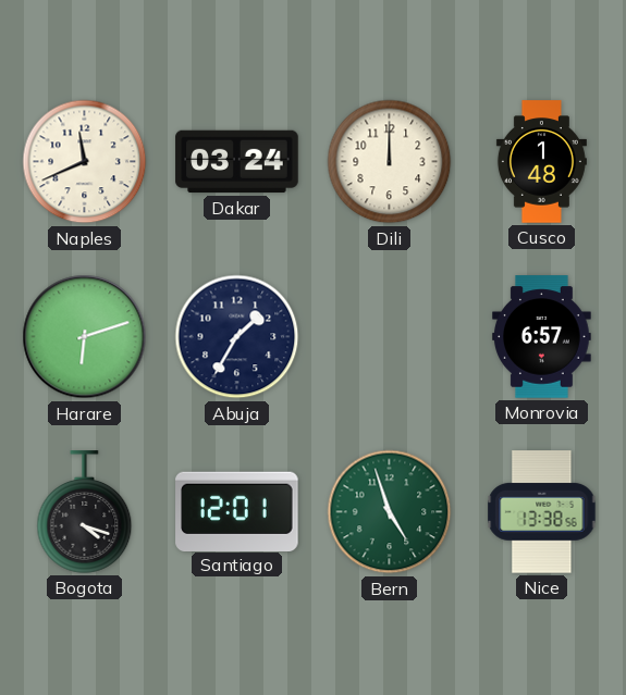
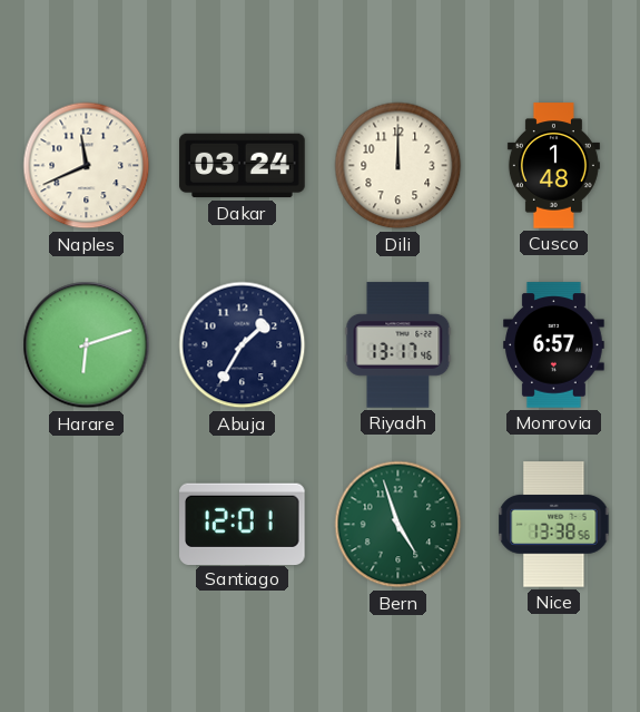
Riyadh: none -> 13:17
Bogota: 4:18 -> none
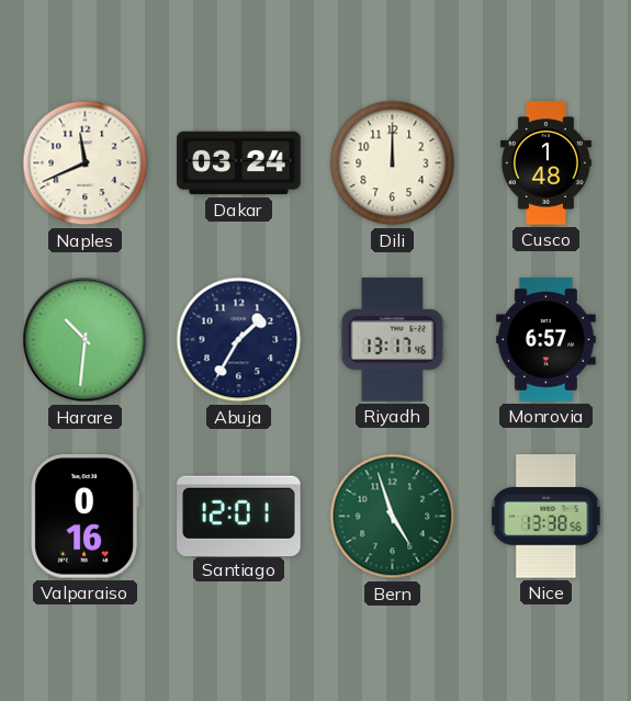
Harare: 6:12 -> 10:31
Valparaiso: none -> 0:16
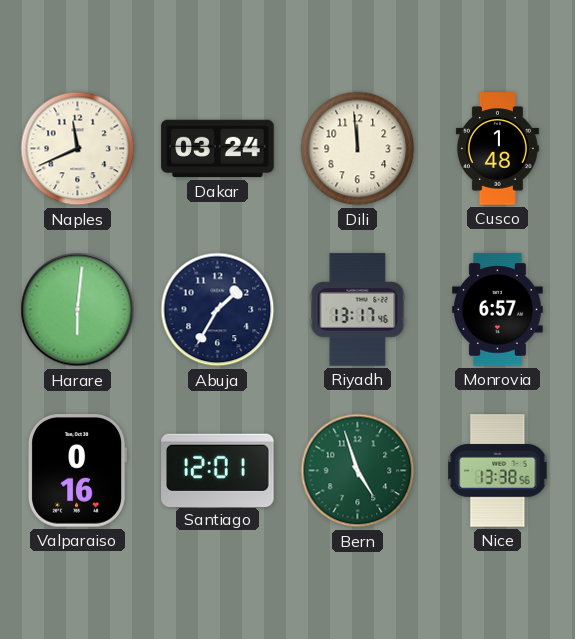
Dili: 12:00 -> 11:59
Harare: 10:31 -> 6:01
